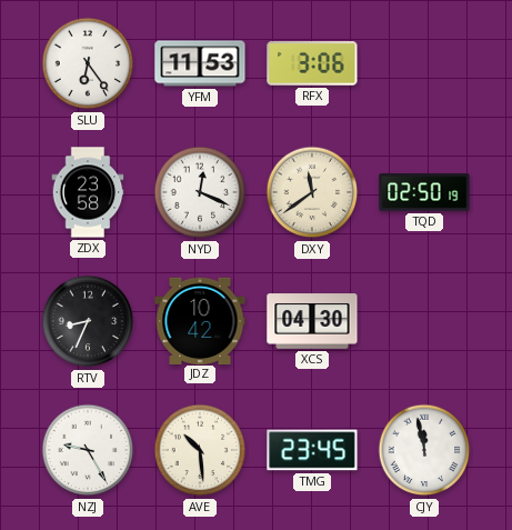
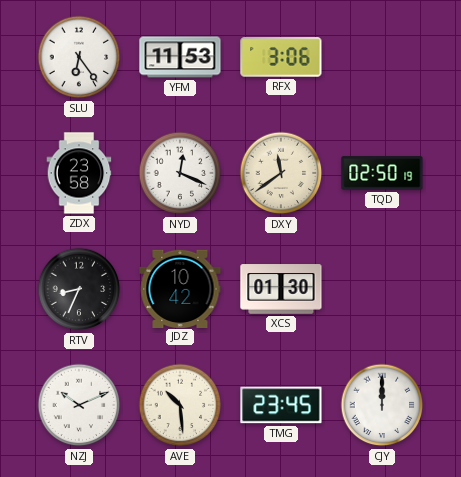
XCS: 04:30 -> 01:30
NZJ: 9:25 -> 10:11
CJY: 11:58 -> 12:00
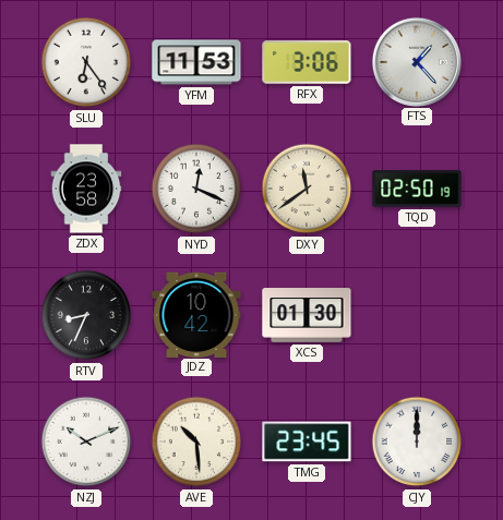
FTS: none -> 1:23
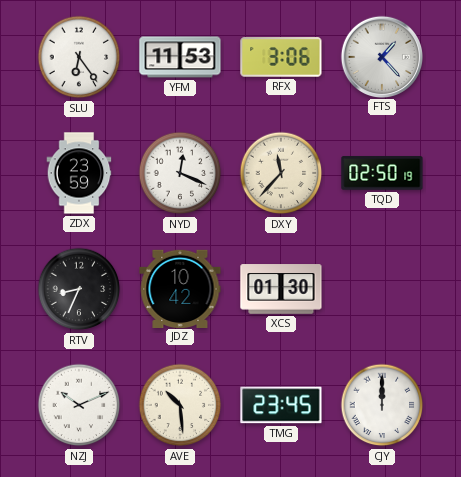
ZDX: 23:58 -> 23:59
DXY: 11:39 -> 11:37
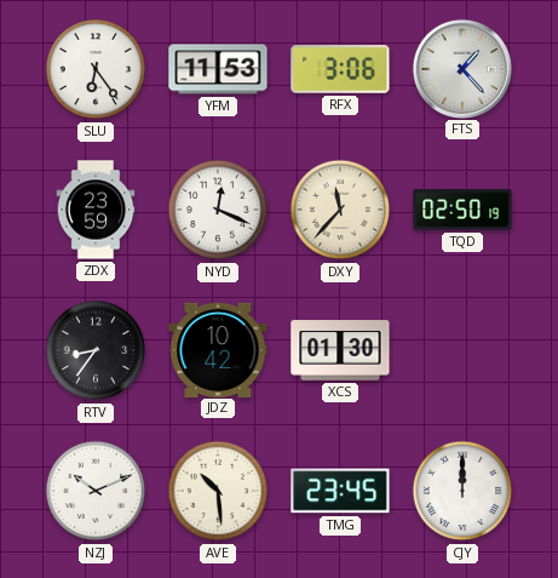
RTV: 8:34 -> 8:36
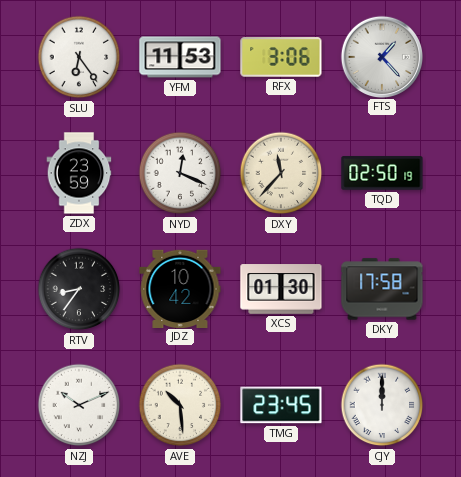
DKY: none -> 17:58
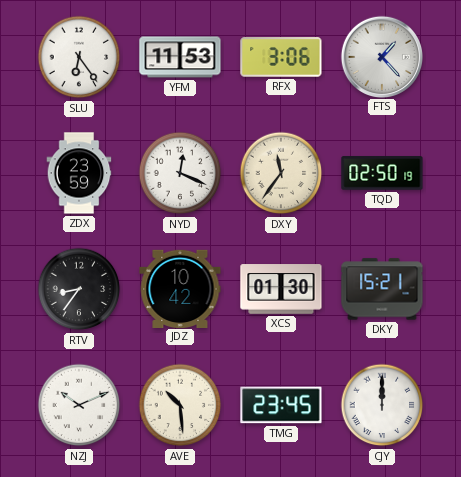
DXY: 11:37 -> 11:36
DKY: 17:58 -> 15:21
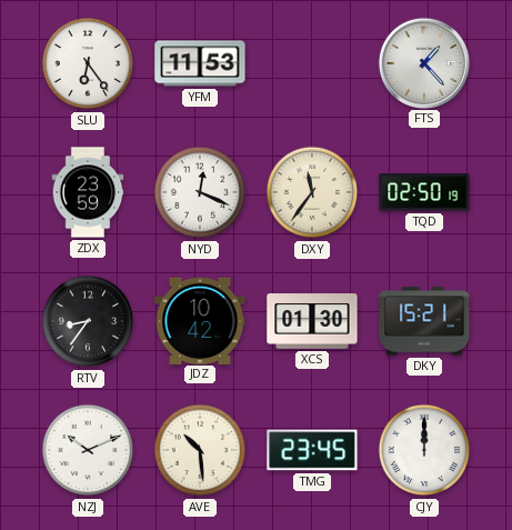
RFX: 3:06 -> none
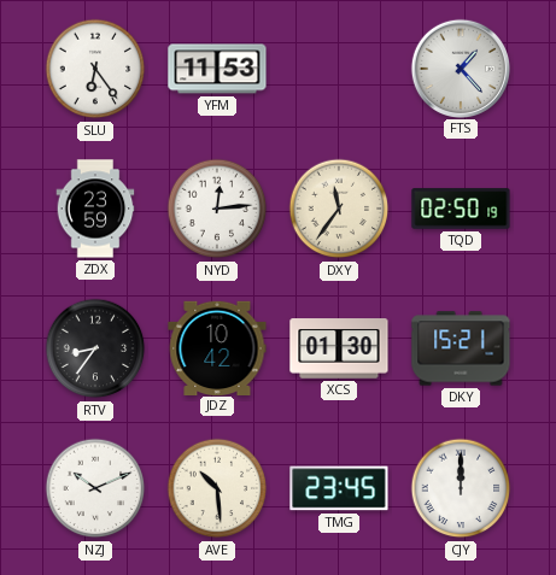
NYD: 12:19 -> 12:14
